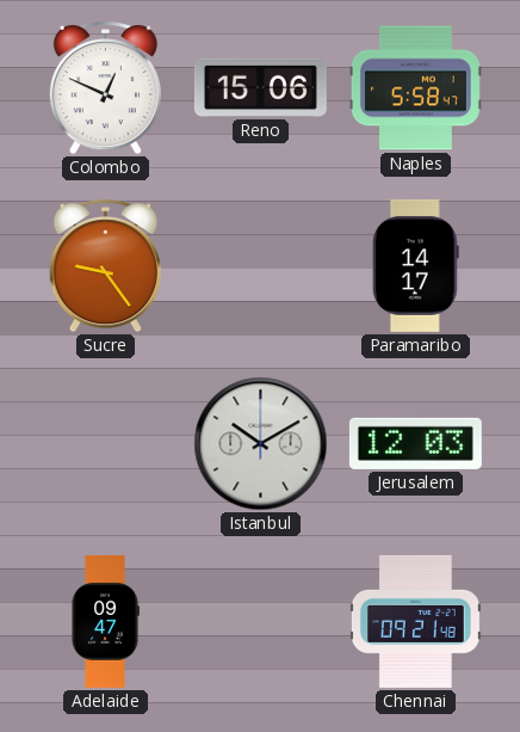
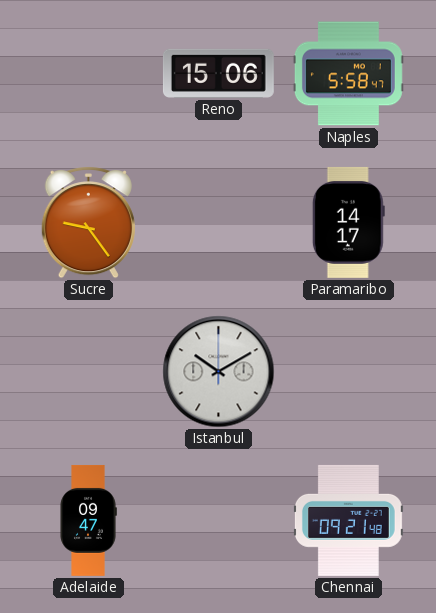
Colombo: 12:49 -> none
Jerusalem: 12:03 -> none
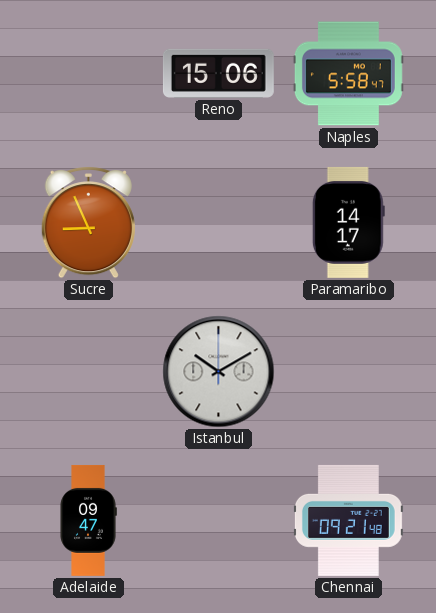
Sucre: 9:24 -> 8:56
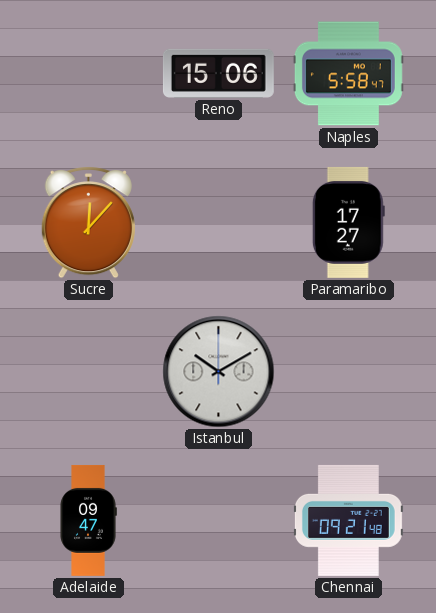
Sucre: 8:56 -> 12:07
Paramaribo: 14:17 -> 17:27
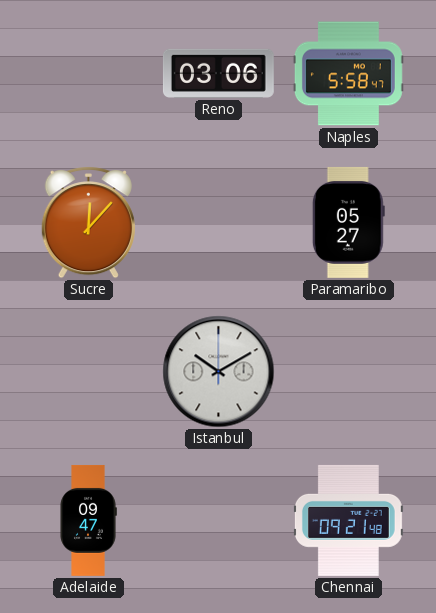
Reno: 15:06 -> 03:06
Paramaribo: 17:27 -> 05:27
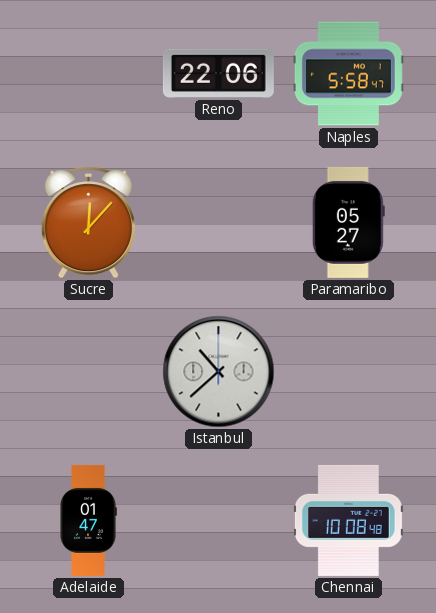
Reno: 03:06 -> 22:06
Istanbul: 10:10 -> 10:38
Adelaide: 09:47 -> 01:47
Chennai: 09:21 -> 10:08
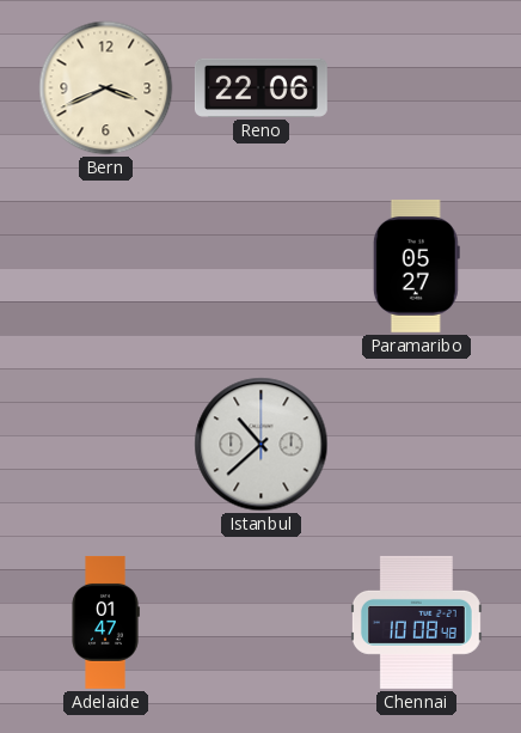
Bern: none -> 3:41
Naples: 5:58 -> none
Sucre: 12:07 -> none
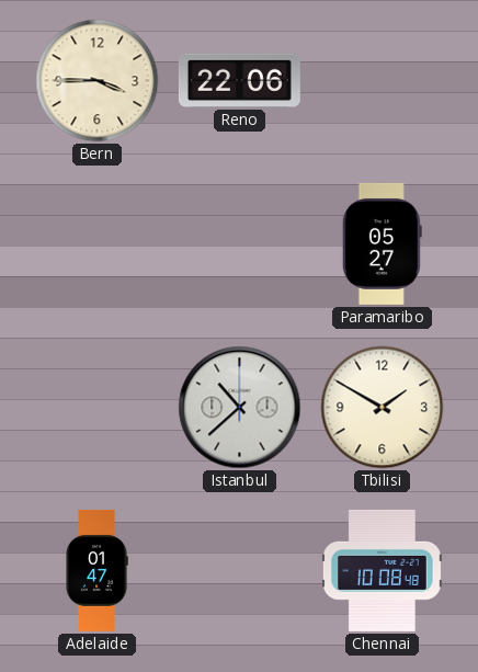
Bern: 3:41 -> 3:45
Tbilisi: none -> 1:50
